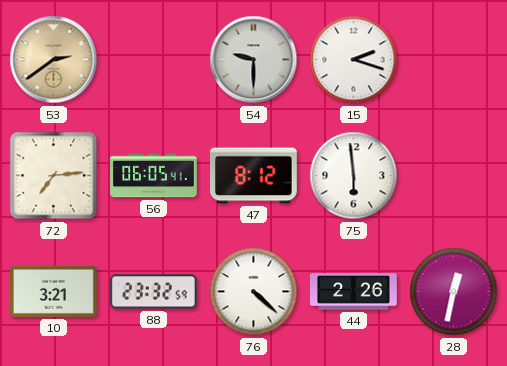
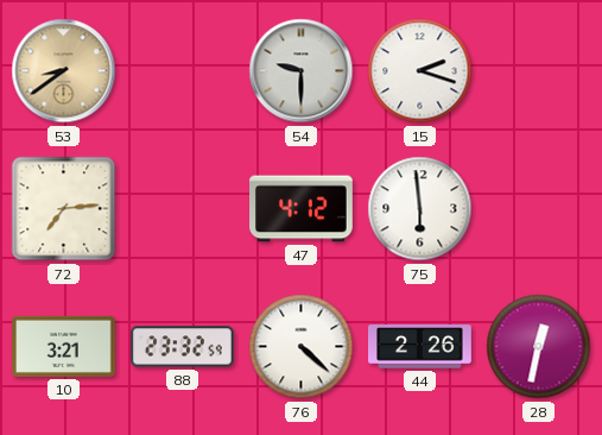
53: 2:39 -> 8:39
56: 06:05 -> none
47: 8:12 -> 4:12
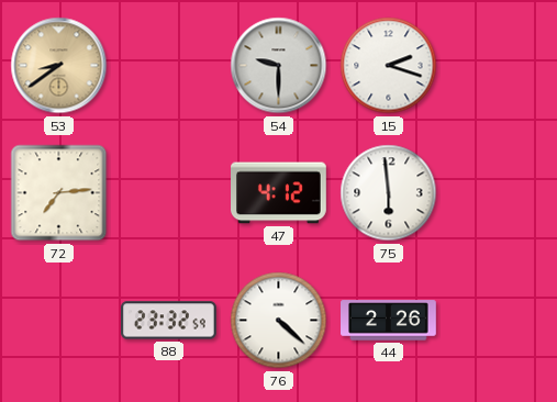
10: 3:21 -> none
28: 12:32 -> none
